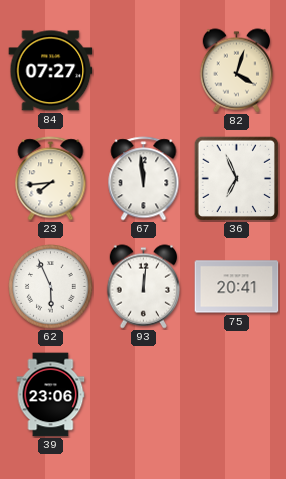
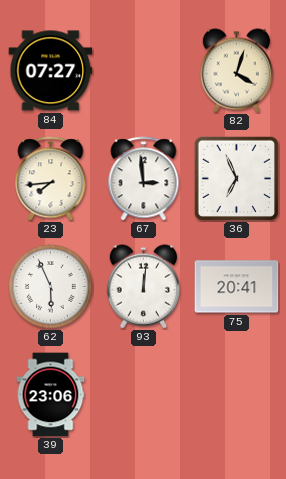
67: 11:59 -> 2:59
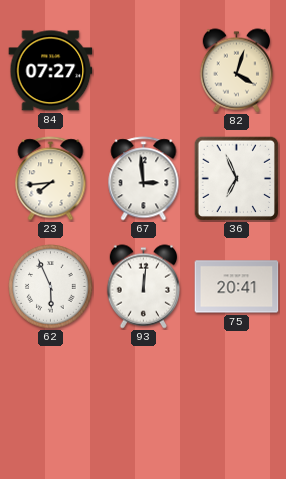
39: 23:06 -> none
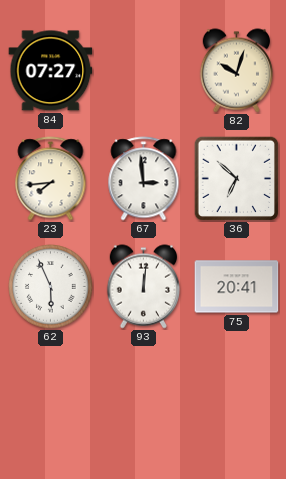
82: 4:03 -> 10:03
36: 6:56 -> 6:52
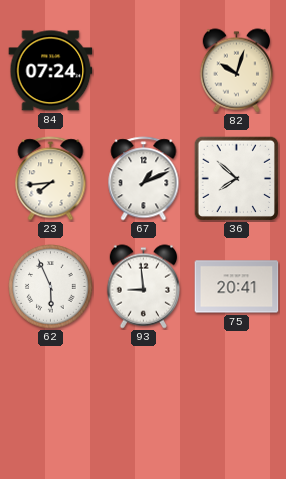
84: 07:27 -> 07:24
67: 2:59 -> 1:11
36: 6:52 -> 7:52
93: 12:01 -> 8:59
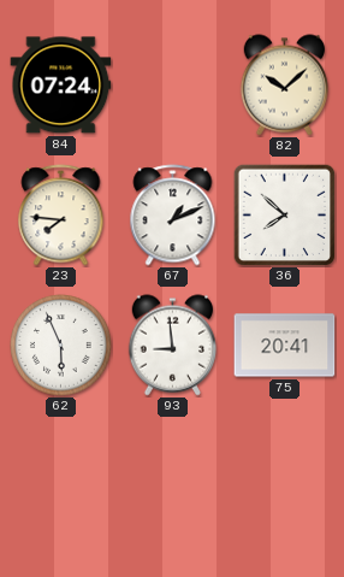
82: 10:03 -> 10:08
23: 7:44 -> 7:46
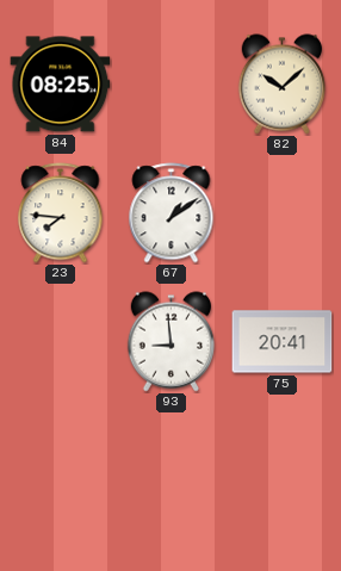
84: 07:24 -> 08:25
67: 1:11 -> 1:09
36: 7:52 -> none
62: 5:56 -> none
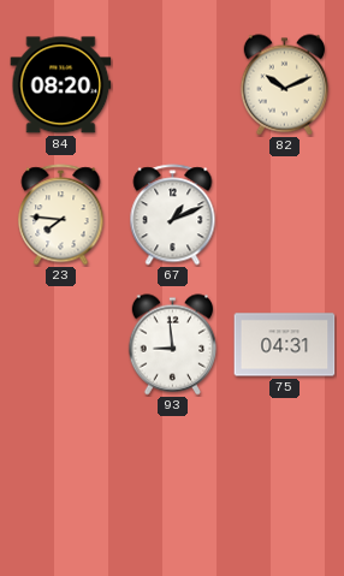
84: 08:25 -> 08:20
82: 10:08 -> 10:11
67: 1:09 -> 1:11
75: 20:41 -> 04:31
